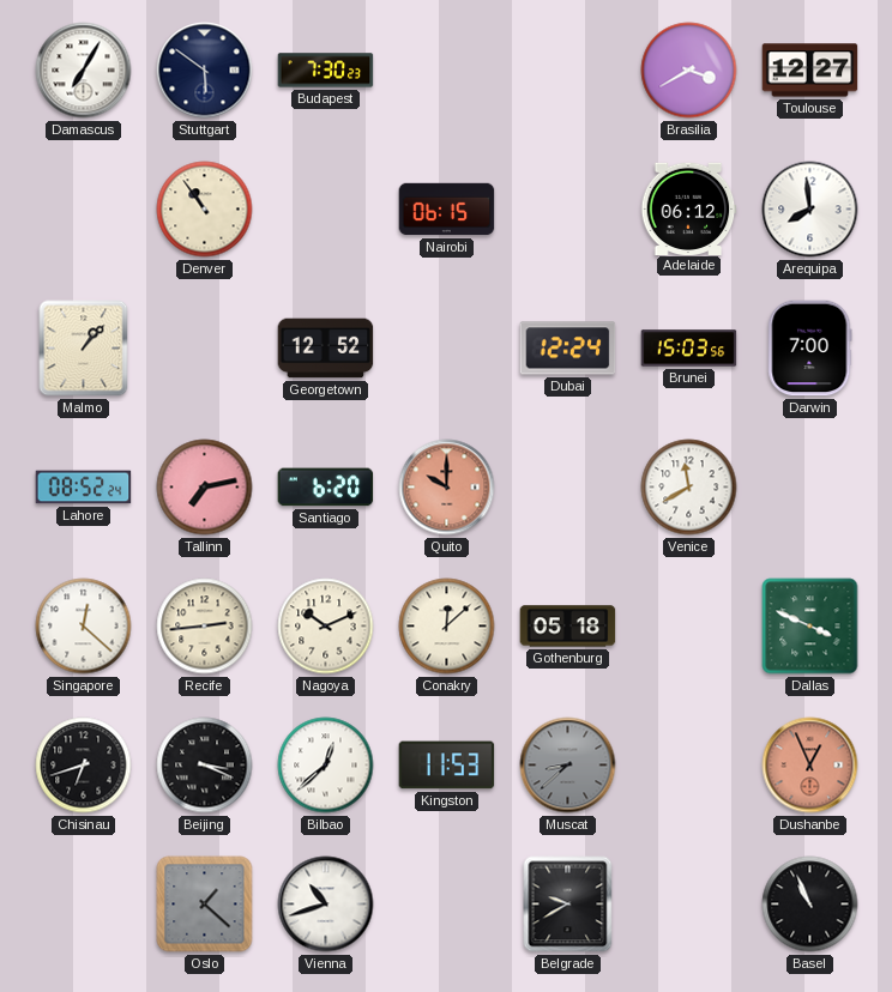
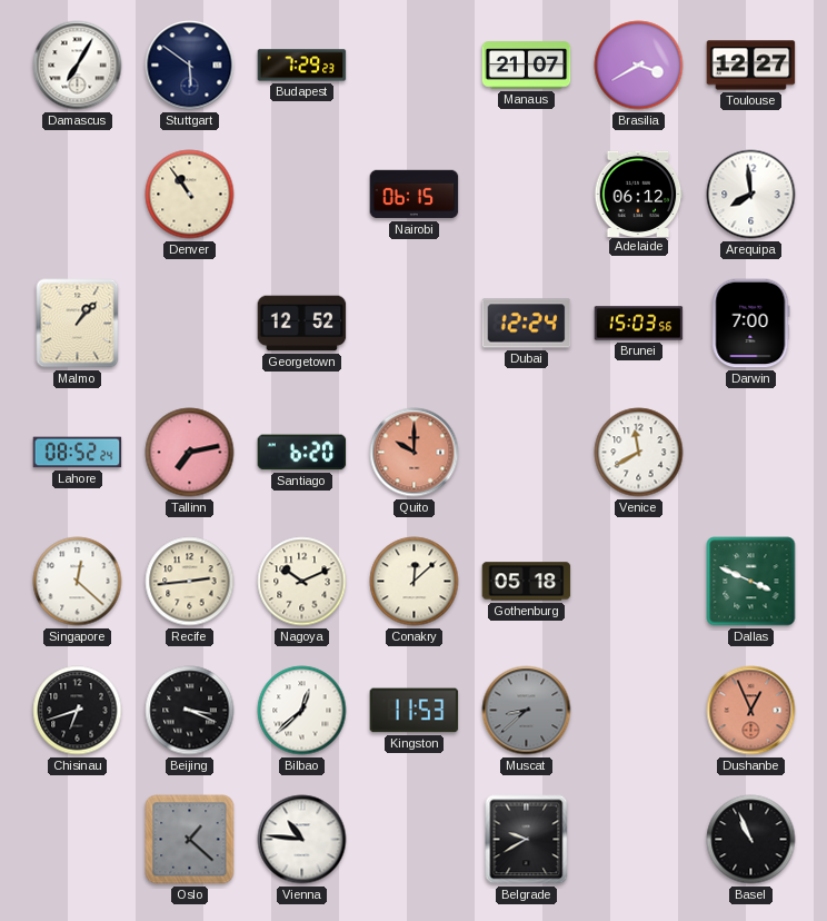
Budapest: 7:30 -> 7:29
Manaus: none -> 21:07
Vienna: 10:42 -> 10:46
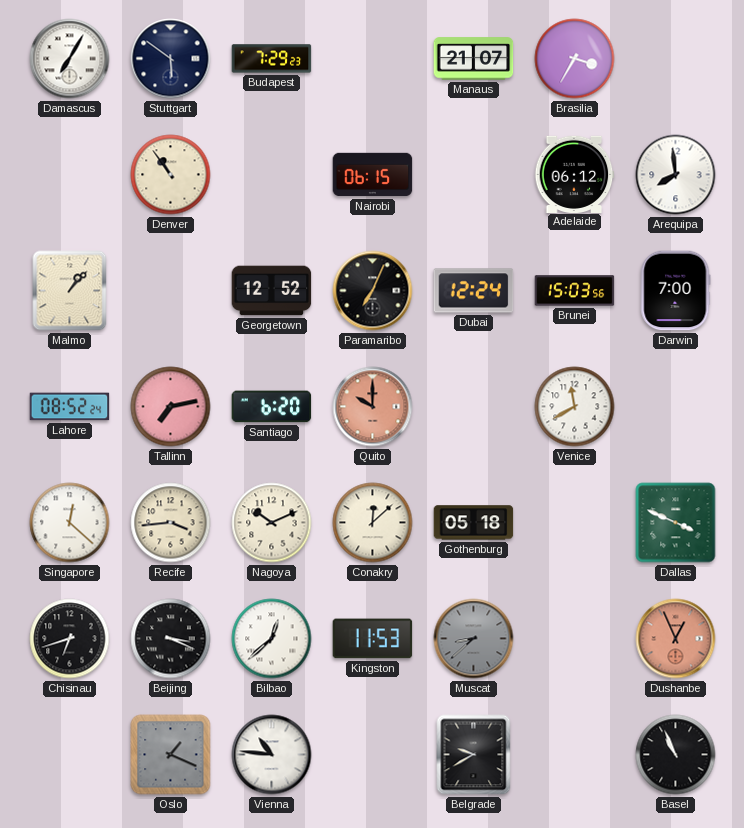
Brasilia: 3:40 -> 3:35
Toulouse: 12:27 -> none
Paramaribo: none -> 7:04
Recife: 2:44 -> 3:44
Oslo: 1:22 -> 1:19
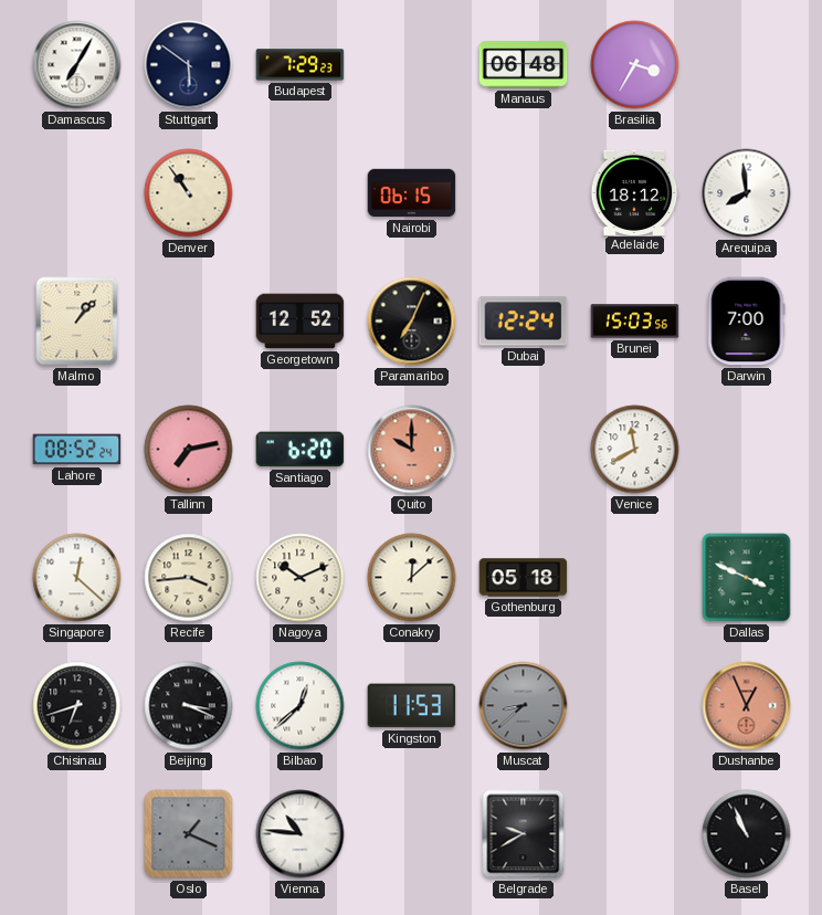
Manaus: 21:07 -> 06:48
Adelaide: 06:12 -> 18:12
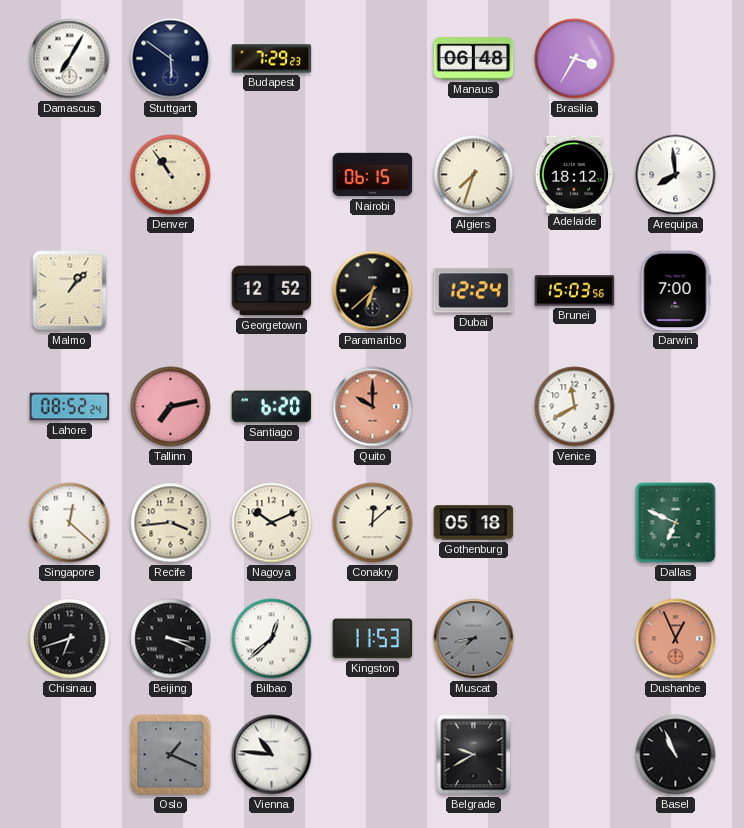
Algiers: none -> 7:33
Paramaribo: 7:04 -> 6:38
Dallas: 3:49 -> 6:49
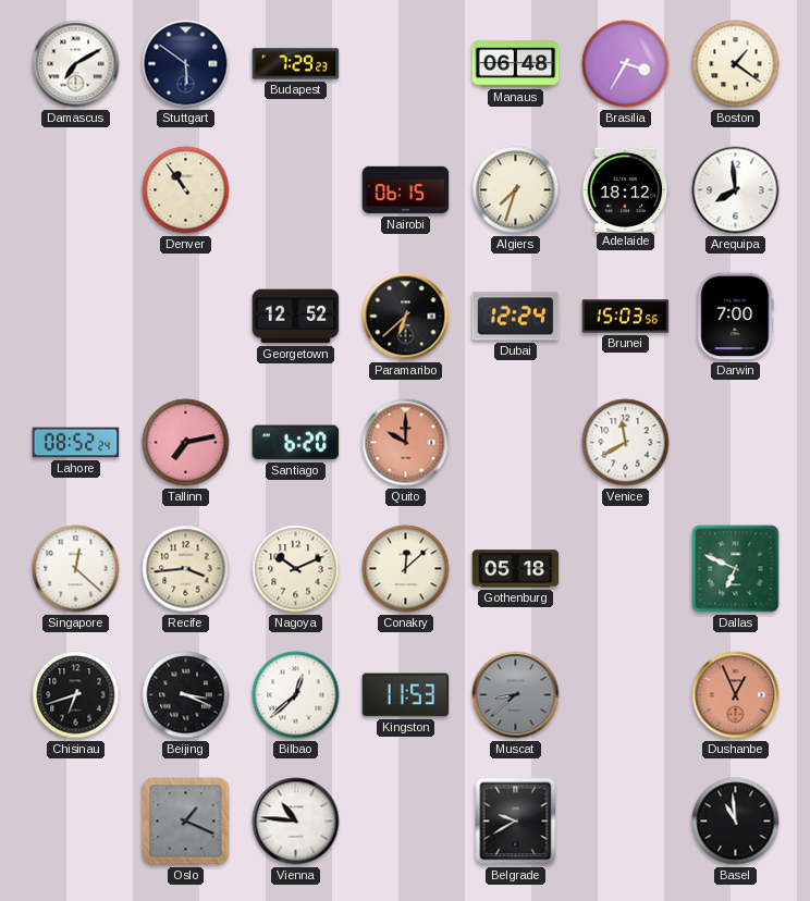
Damascus: 7:05 -> 7:10
Boston: none -> 1:21
Malmo: 1:07 -> none
Basel: 10:56 -> 10:59
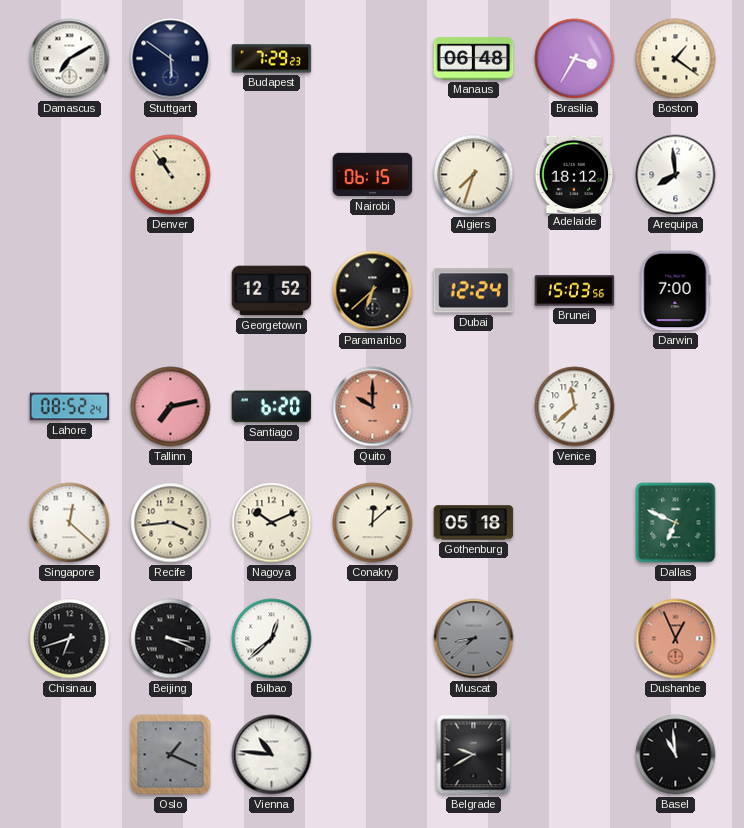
Venice: 11:40 -> 11:38
Kingston: 11:53 -> none
